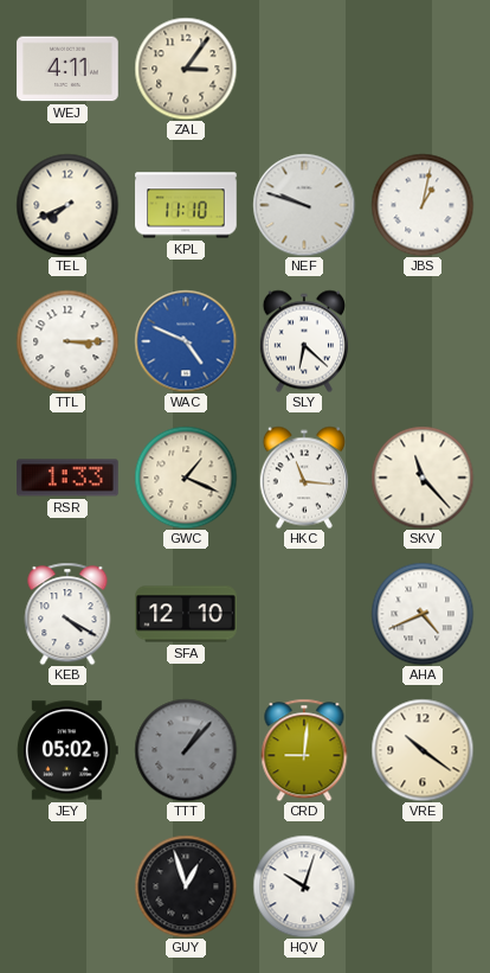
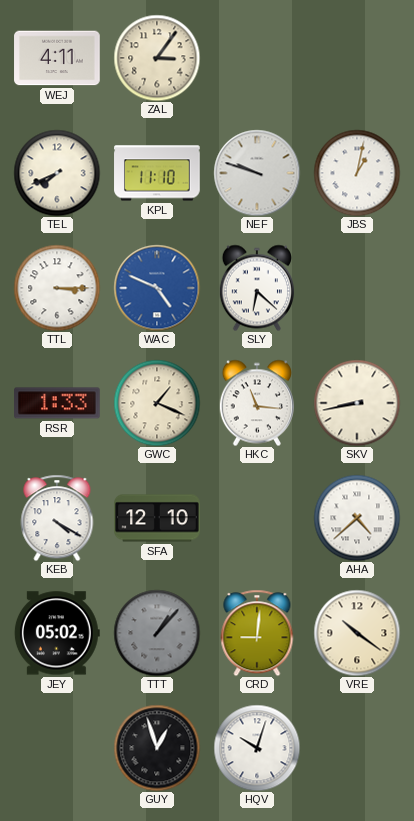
SKV: 11:23 -> 8:43
AHA: 4:41 -> 4:38
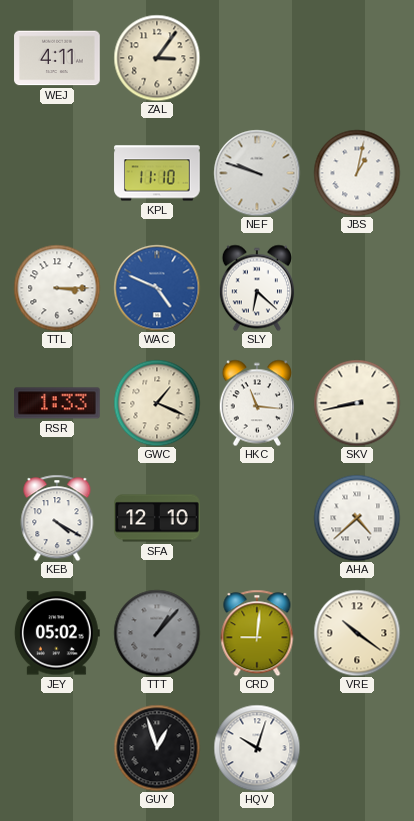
TEL: 7:41 -> none
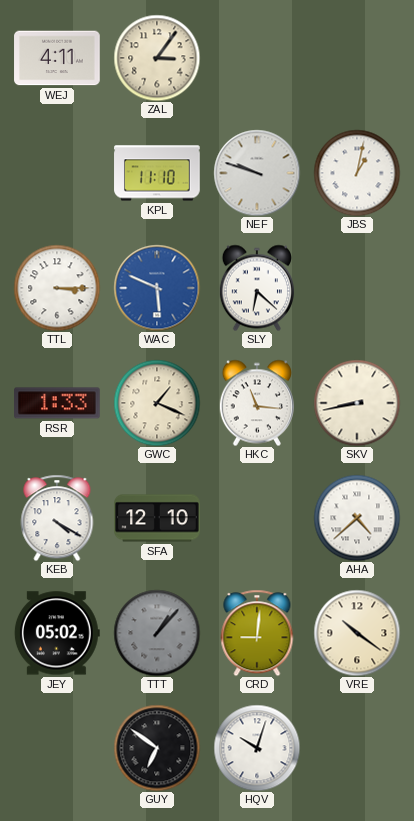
WAC: 4:49 -> 5:49
GUY: 12:57 -> 6:51
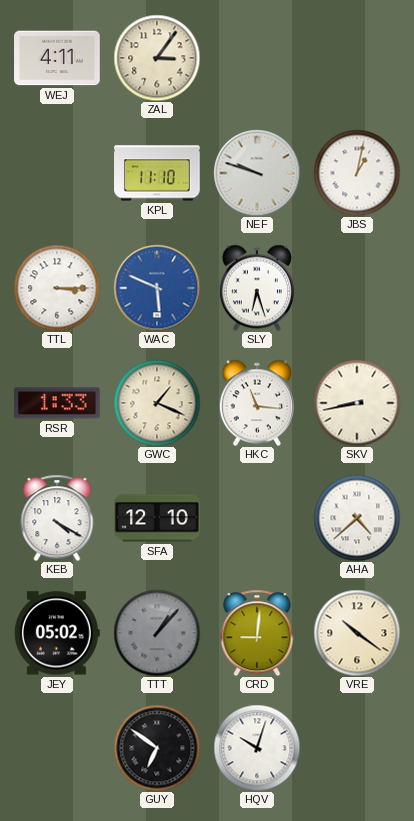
SLY: 6:22 -> 6:27
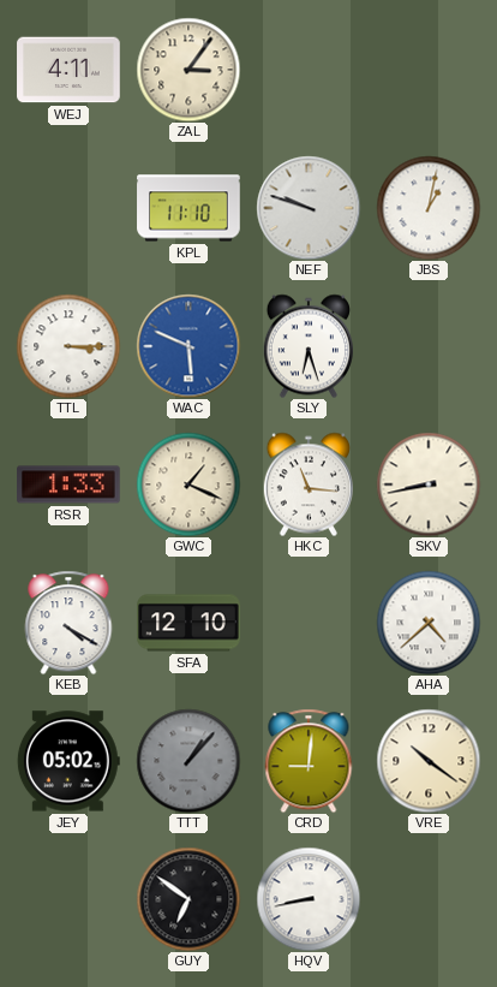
HQV: 10:03 -> 8:43
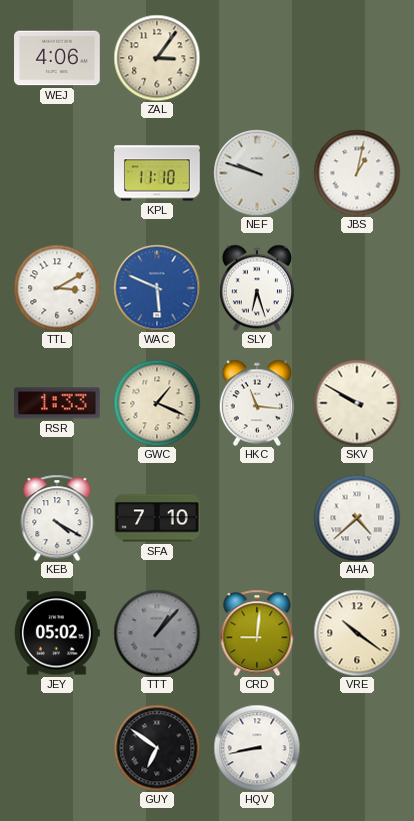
WEJ: 4:11 -> 4:06
TTL: 3:15 -> 3:10
SKV: 8:43 -> 9:50
SFA: 12:10 -> 7:10
